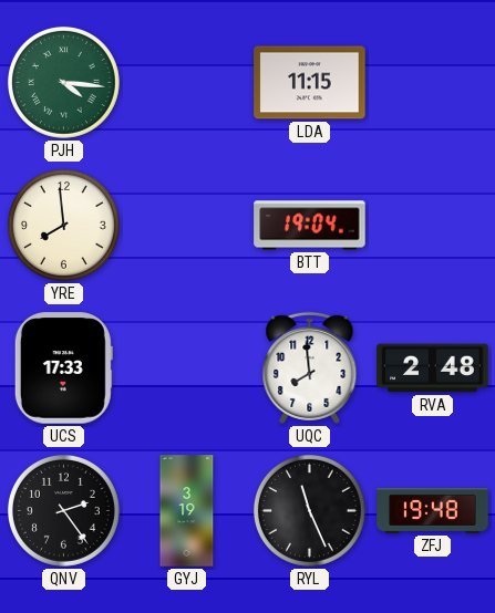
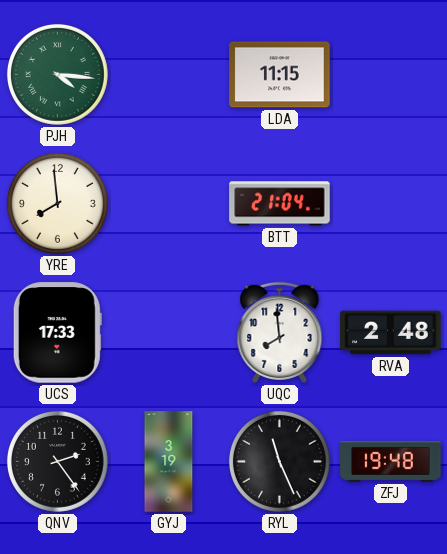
BTT: 19:04 -> 21:04
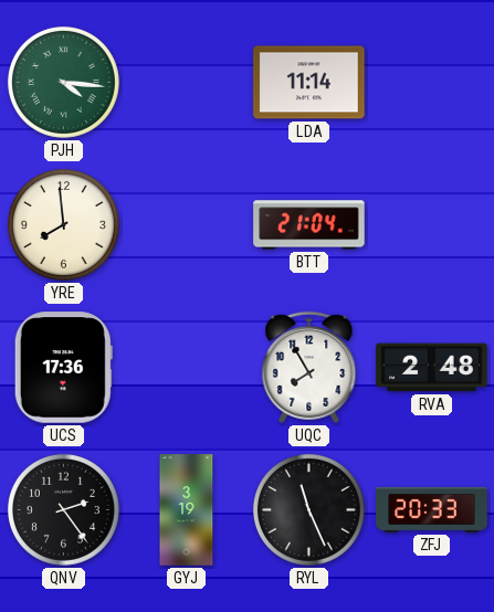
LDA: 11:15 -> 11:14
UCS: 17:33 -> 17:36
UQC: 7:59 -> 7:55
ZFJ: 19:48 -> 20:33
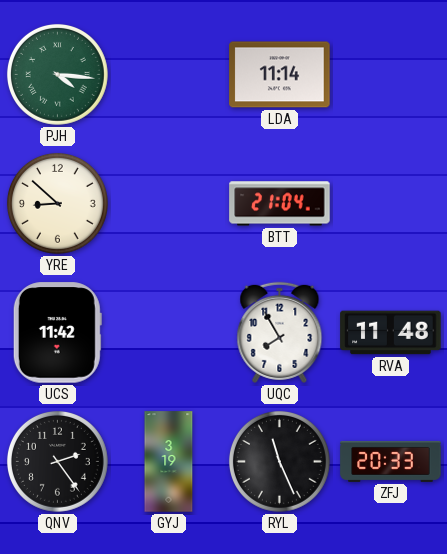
YRE: 7:59 -> 8:52
UCS: 17:36 -> 11:42
RVA: 2:48 -> 11:48
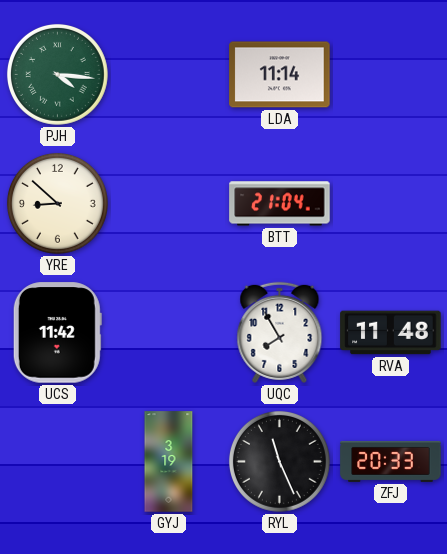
QNV: 2:24 -> none
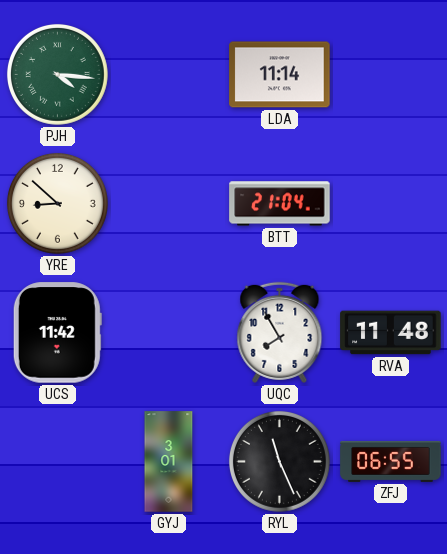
GYJ: 3:19 -> 3:01
ZFJ: 20:33 -> 06:55
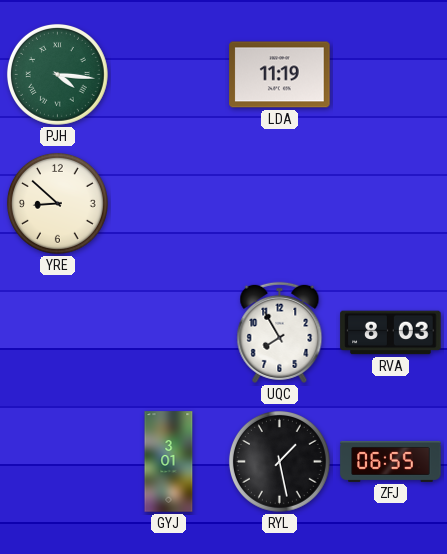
LDA: 11:14 -> 11:19
BTT: 21:04 -> none
UCS: 11:42 -> none
RVA: 11:48 -> 8:03
RYL: 11:26 -> 1:28
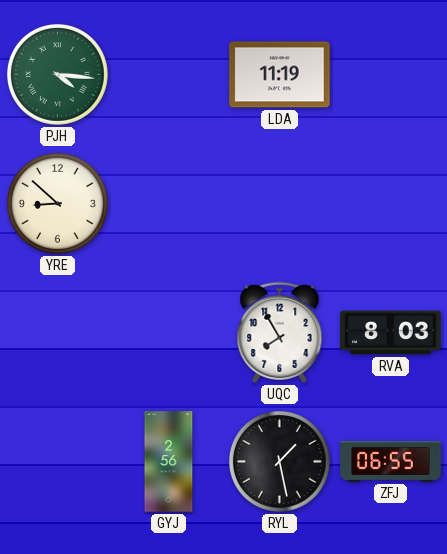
GYJ: 3:01 -> 2:56
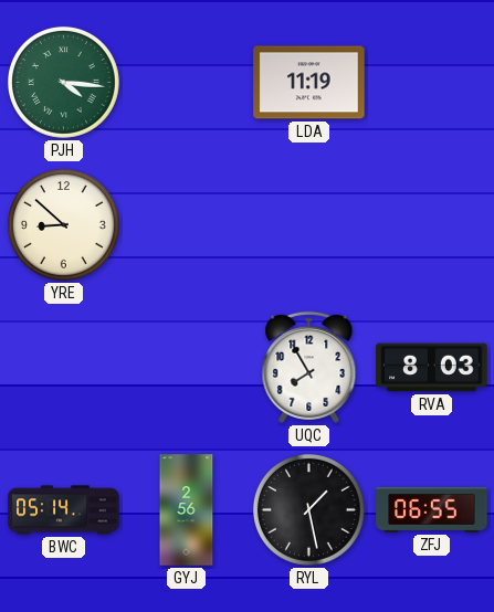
BWC: none -> 05:14
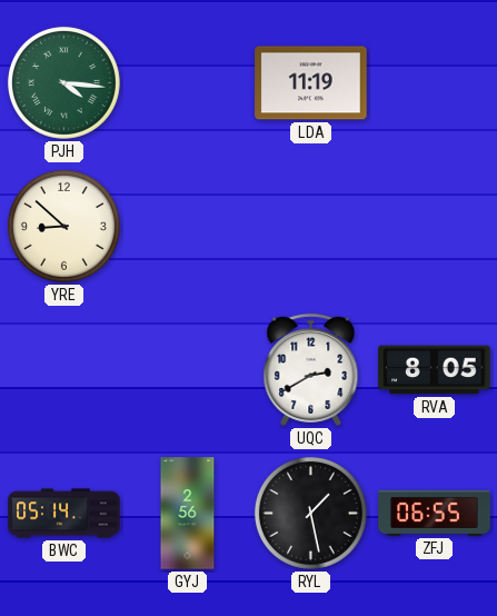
UQC: 7:55 -> 2:40
RVA: 8:03 -> 8:05
